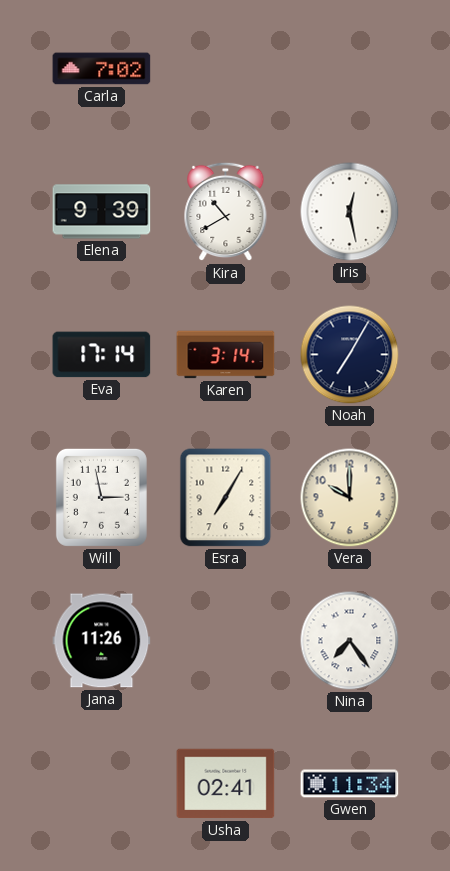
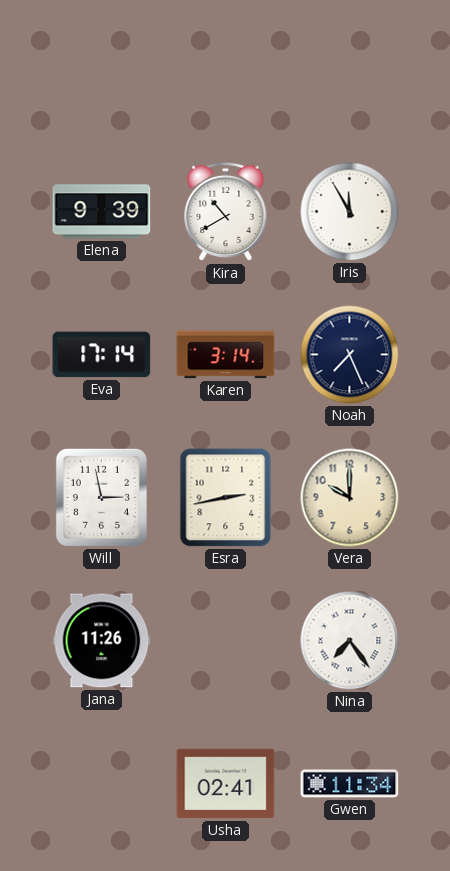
Carla: 7:02 -> none
Iris: 12:28 -> 11:55
Noah: 7:05 -> 7:26
Esra: 7:05 -> 2:43
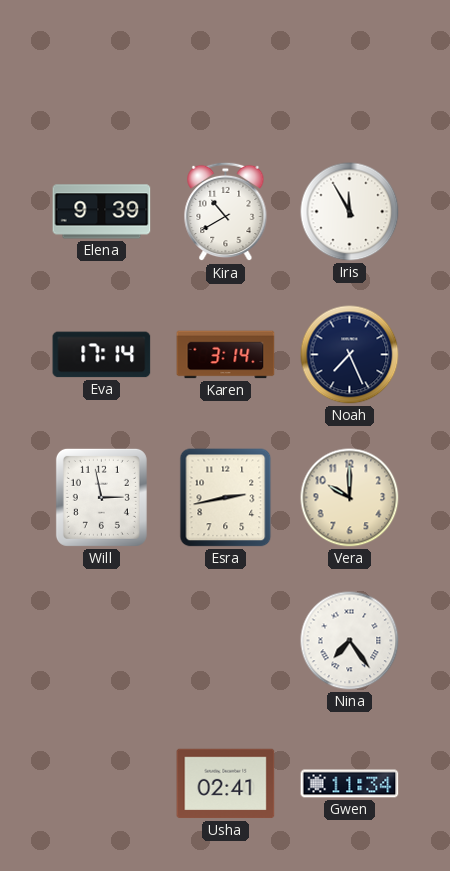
Jana: 11:26 -> none
